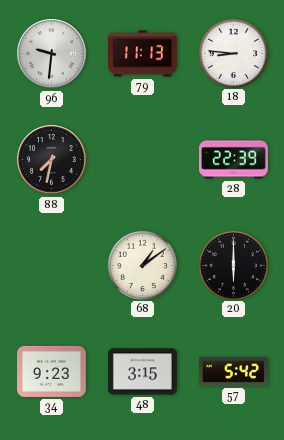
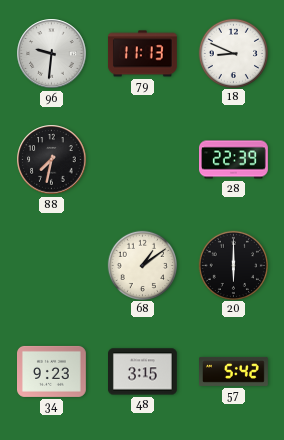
18: 8:46 -> 8:49
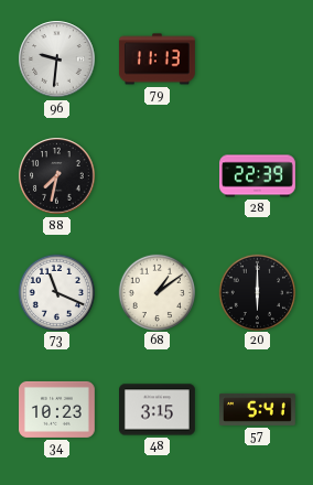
18: 8:49 -> none
73: none -> 11:19
34: 9:23 -> 10:23
57: 5:42 -> 5:41
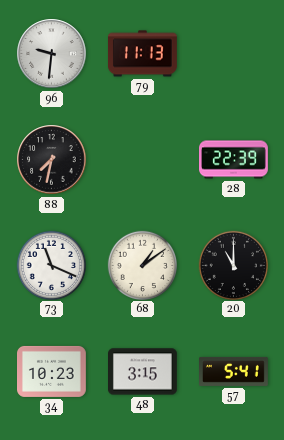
20: 6:00 -> 11:00
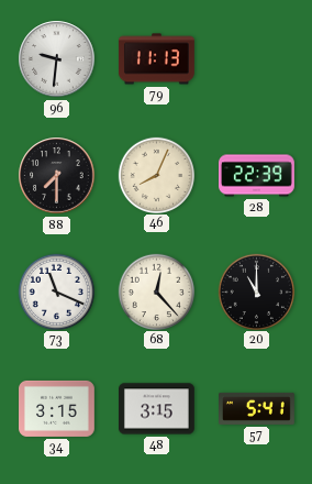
88: 7:32 -> 7:30
46: none -> 8:04
68: 1:09 -> 12:23
34: 10:23 -> 3:15
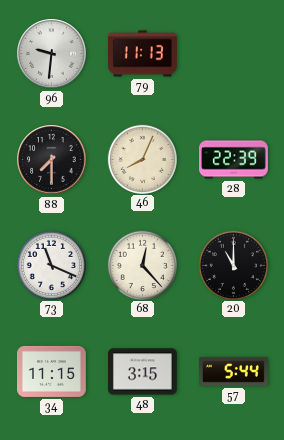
34: 3:15 -> 11:15
57: 5:41 -> 5:44
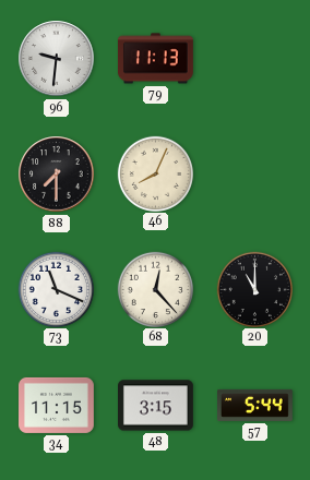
28: 22:39 -> none
